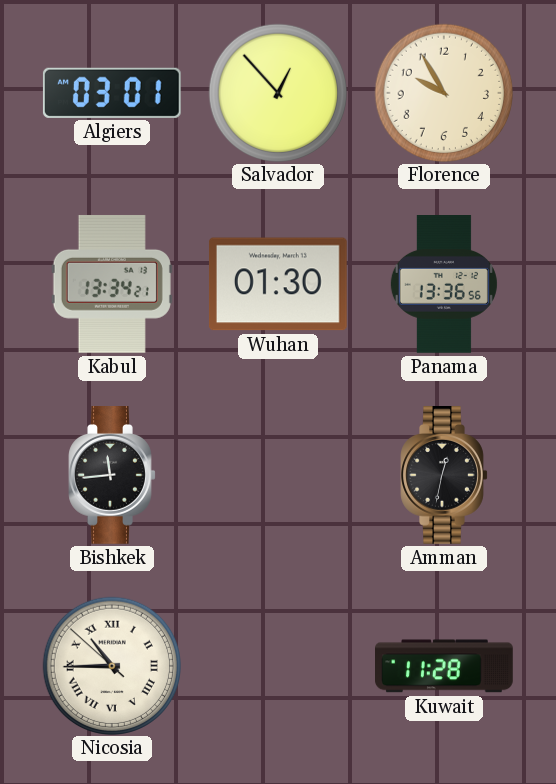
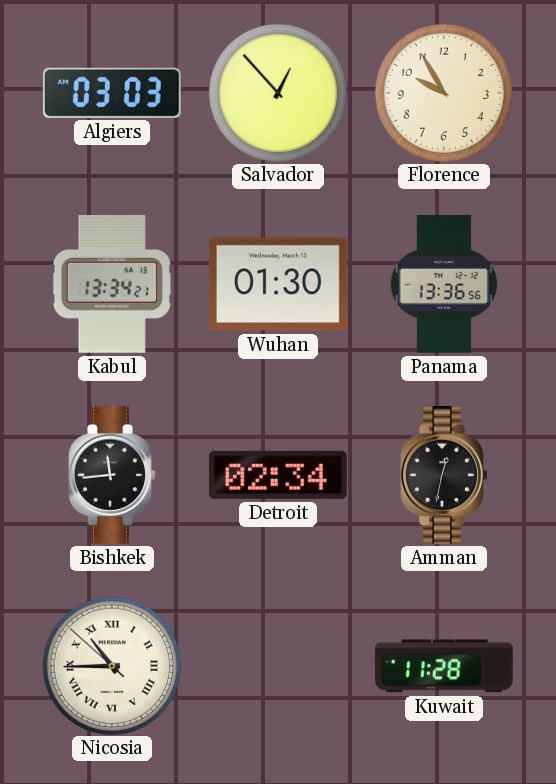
Algiers: 03:01 -> 03:03
Detroit: none -> 02:34
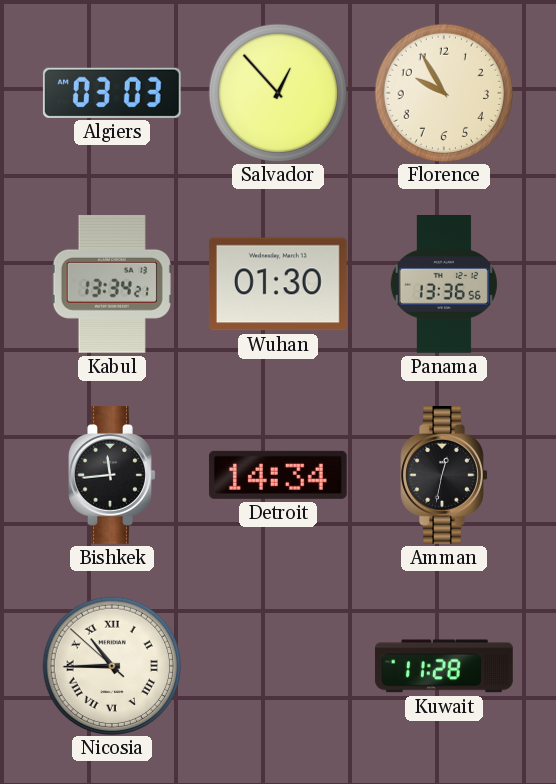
Detroit: 02:34 -> 14:34
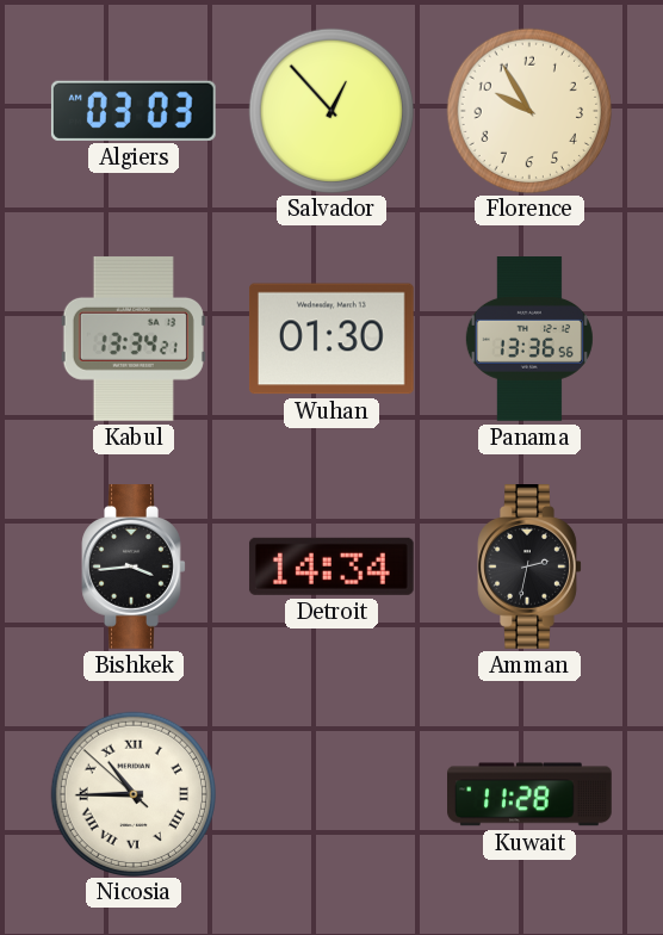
Bishkek: 11:44 -> 3:44
Amman: 12:32 -> 2:32
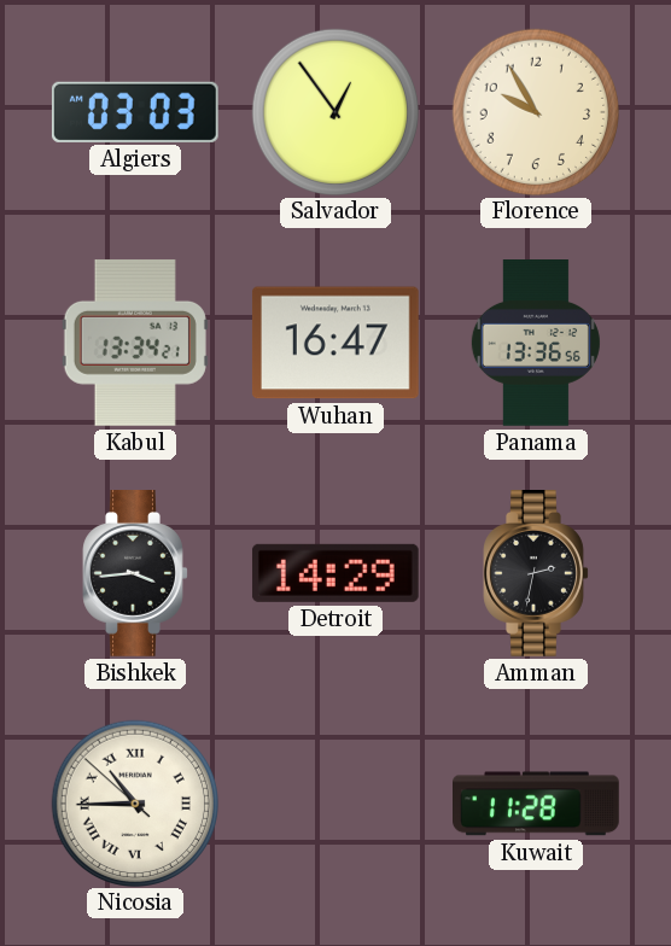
Salvador: 12:53 -> 12:54
Wuhan: 01:30 -> 16:47
Detroit: 14:34 -> 14:29
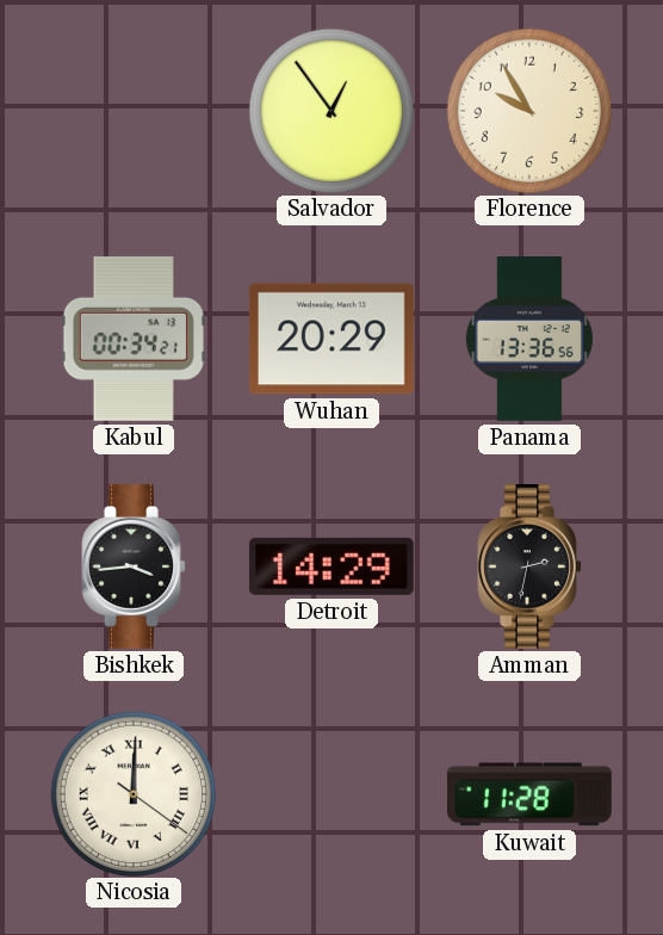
Algiers: 03:03 -> none
Kabul: 13:34 -> 00:34
Wuhan: 16:47 -> 20:29
Nicosia: 10:44 -> 12:00
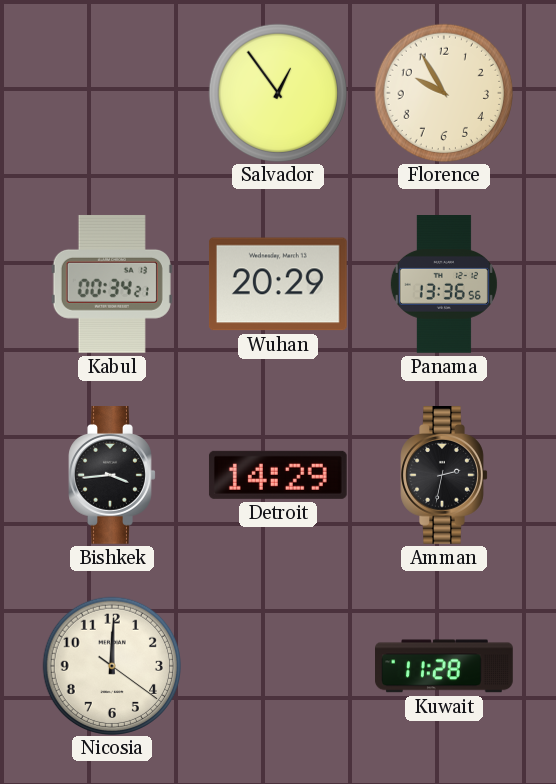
Nicosia numerals: Roman -> Arabic
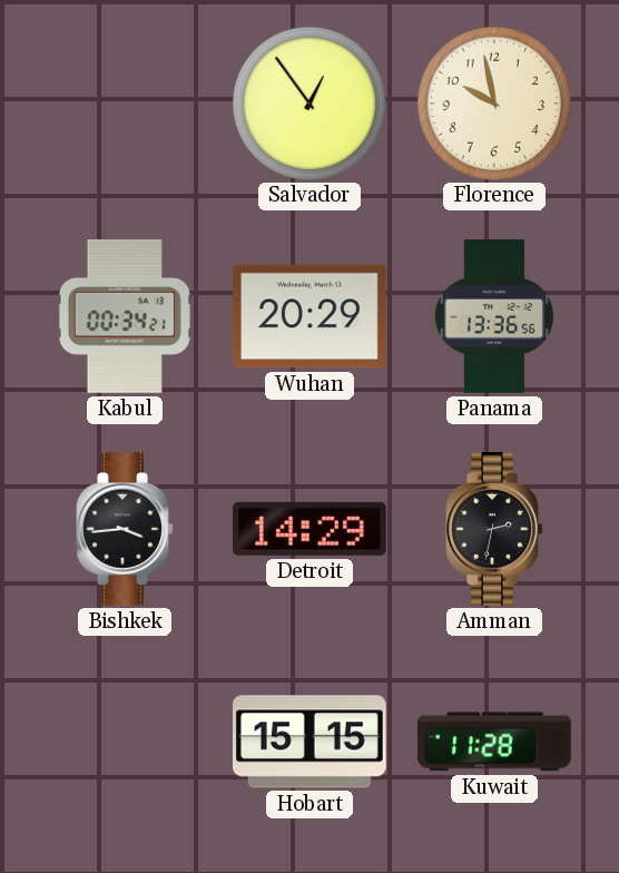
Florence: 9:55 -> 9:58
Nicosia: 12:00 -> none
Hobart: none -> 15:15
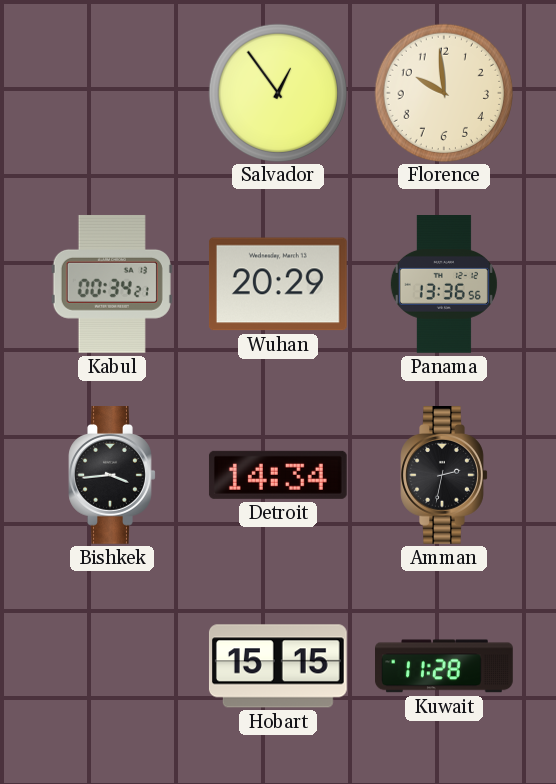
Florence: 9:58 -> 9:59
Detroit: 14:29 -> 14:34
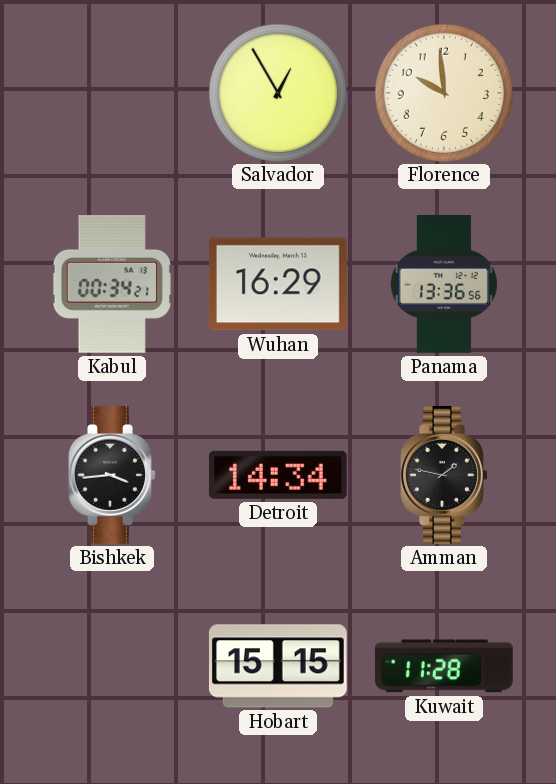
Salvador: 12:54 -> 12:55
Wuhan: 20:29 -> 16:29
Amman: 2:32 -> 1:47
